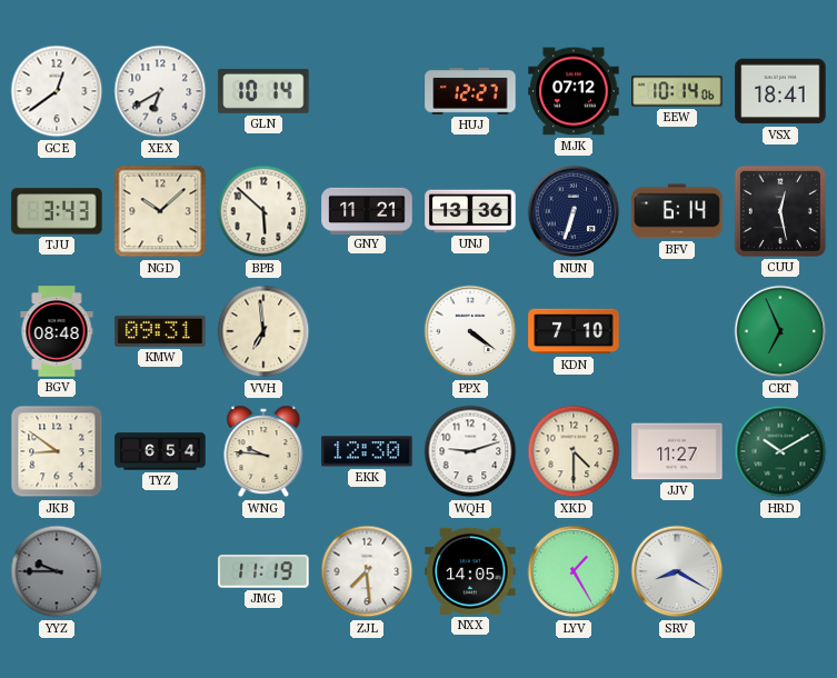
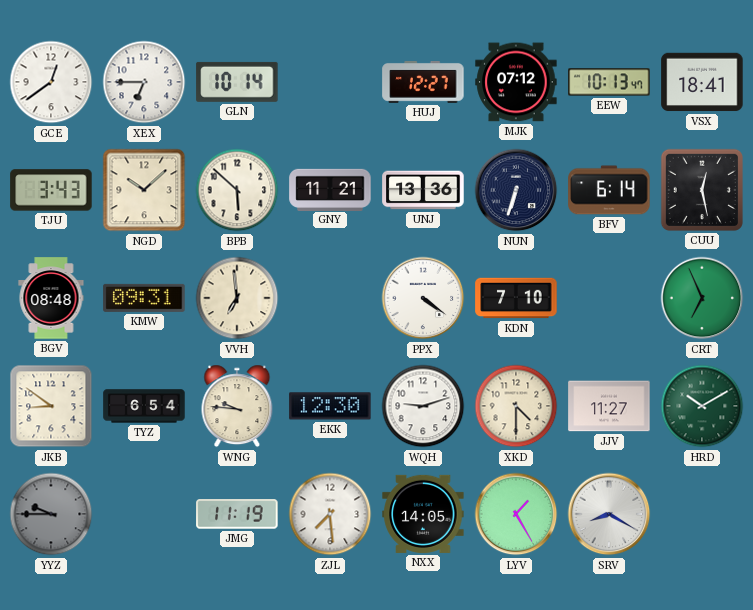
XEX: 6:40 -> 6:45
EEW: 10:14 -> 10:13
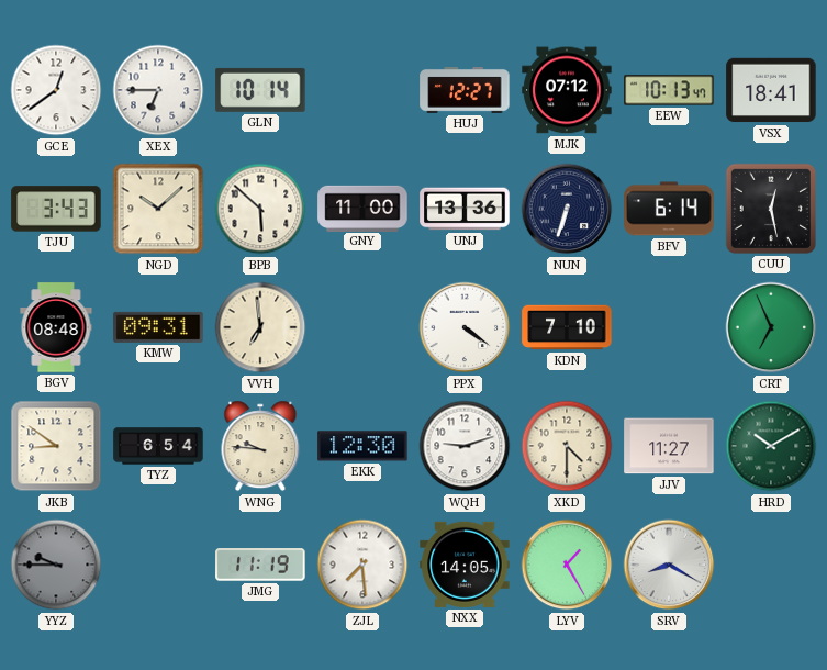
GNY: 11:21 -> 11:00
